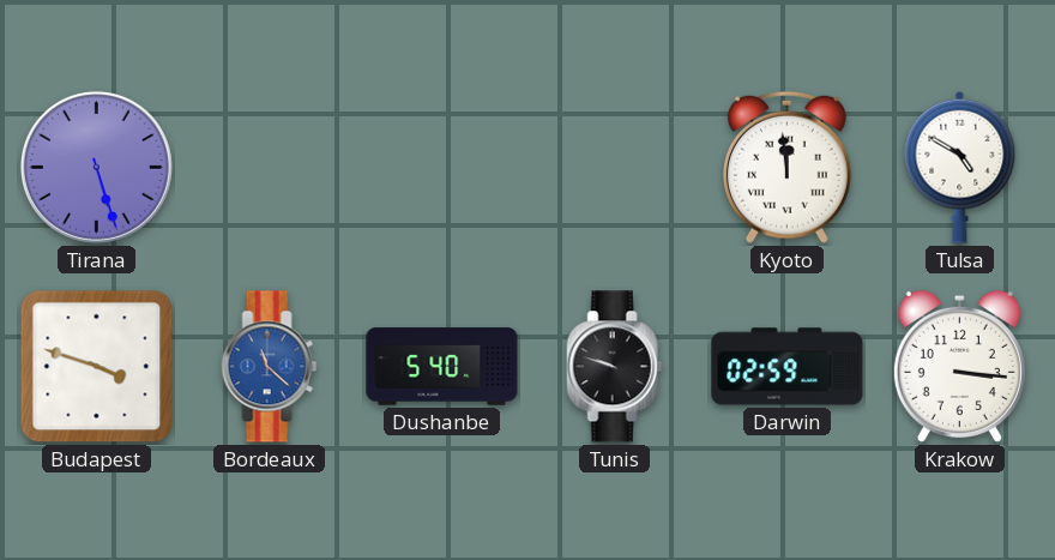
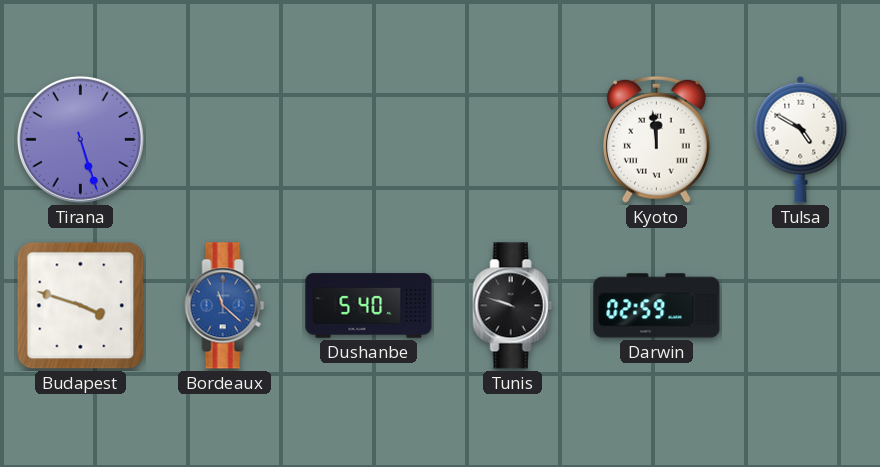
Krakow: 3:16 -> none
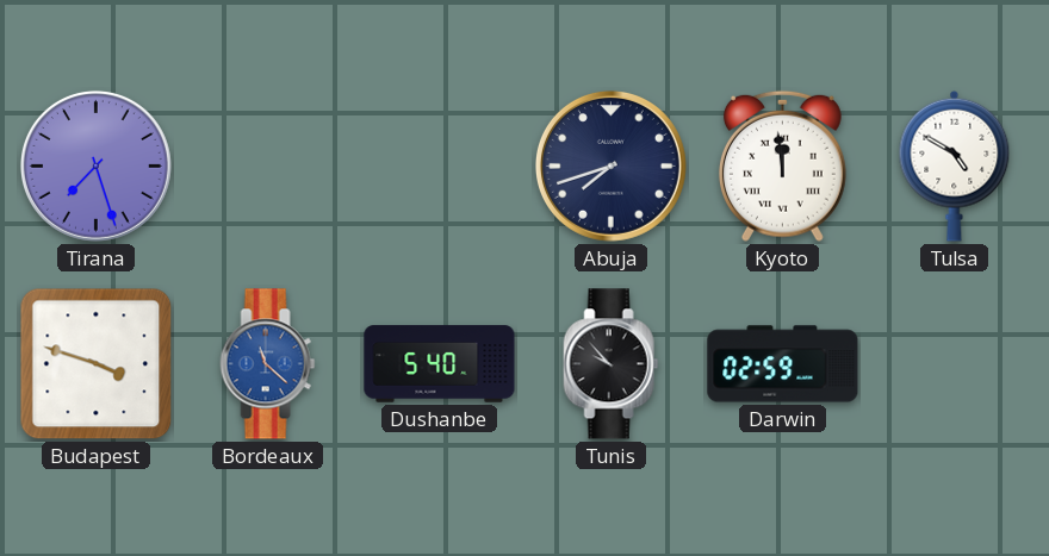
Tirana: 5:27 -> 7:27
Abuja: none -> 7:42
Tunis: 9:48 -> 9:53
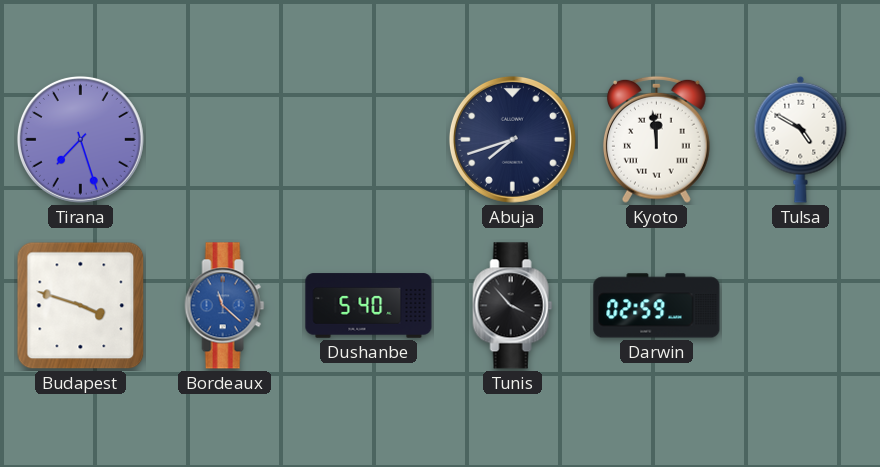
Tunis: 9:53 -> 3:53
